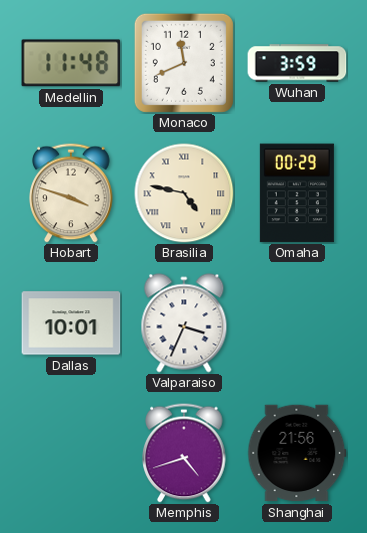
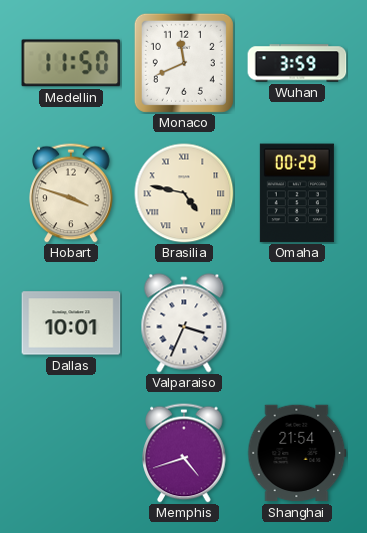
Medellin: 11:48 -> 11:50
Shanghai: 21:56 -> 21:54
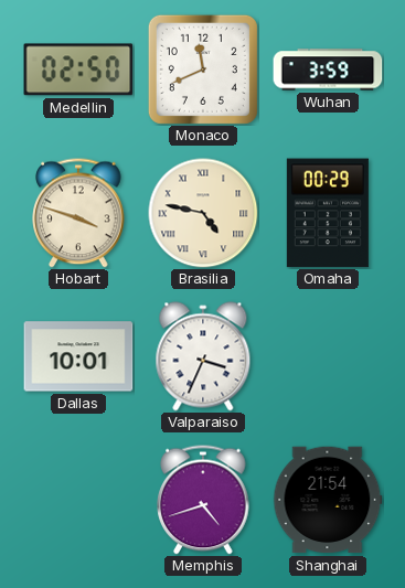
Medellin: 11:50 -> 02:50
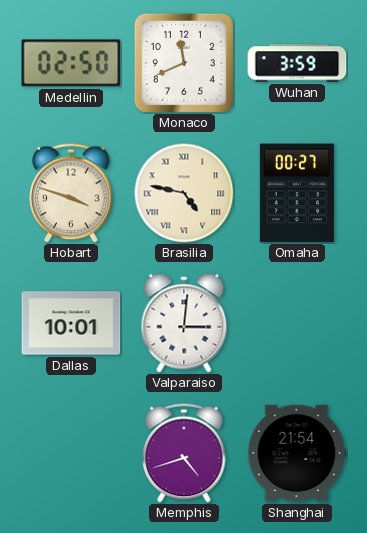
Omaha: 00:29 -> 00:27
Valparaiso: 3:34 -> 3:01
